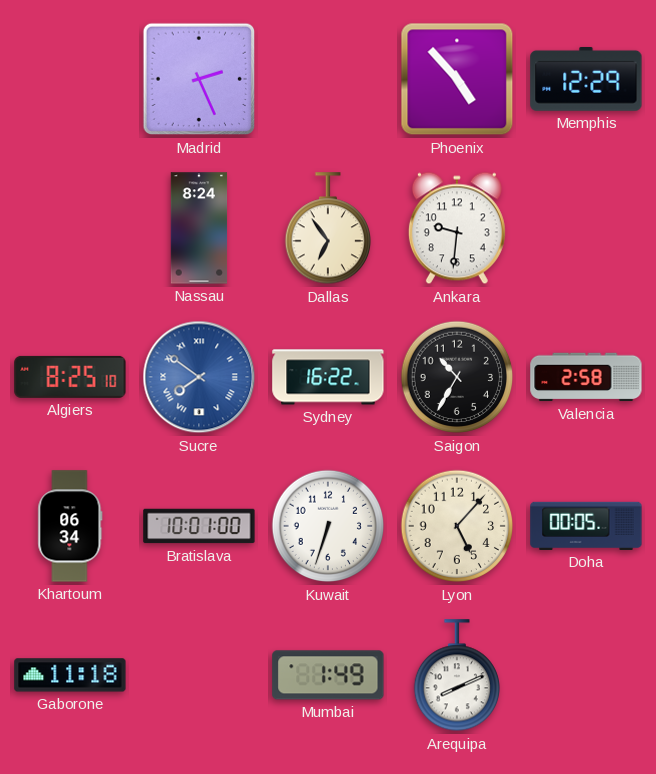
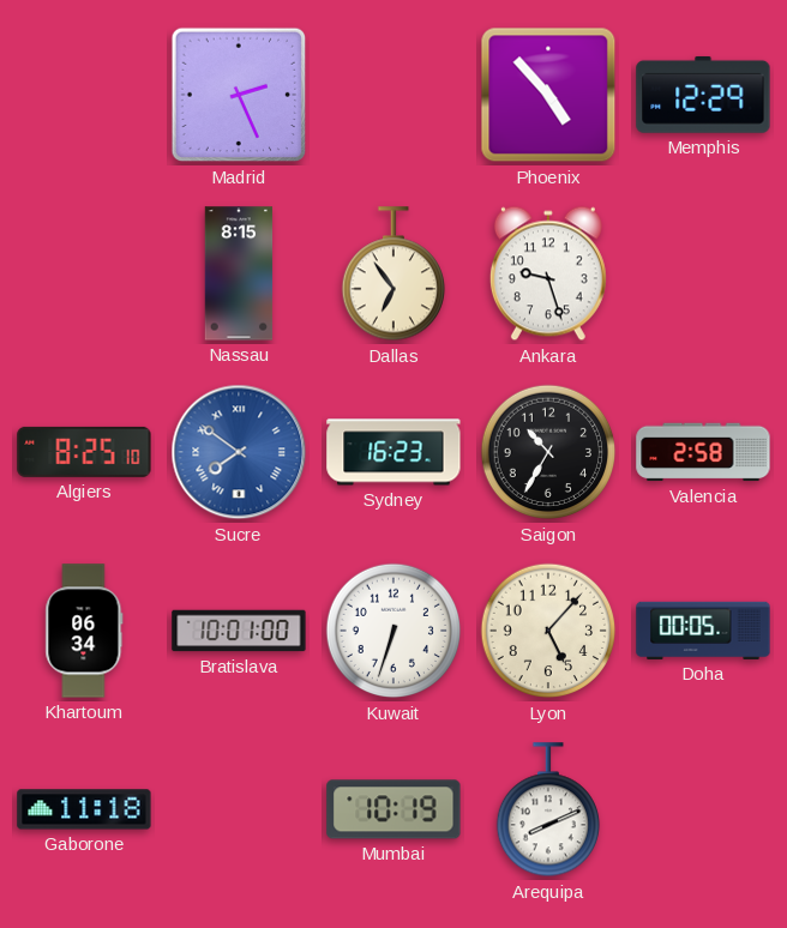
Nassau: 8:24 -> 8:15
Ankara: 9:31 -> 9:27
Sydney: 16:22 -> 16:23
Mumbai: 1:49 -> 10:19
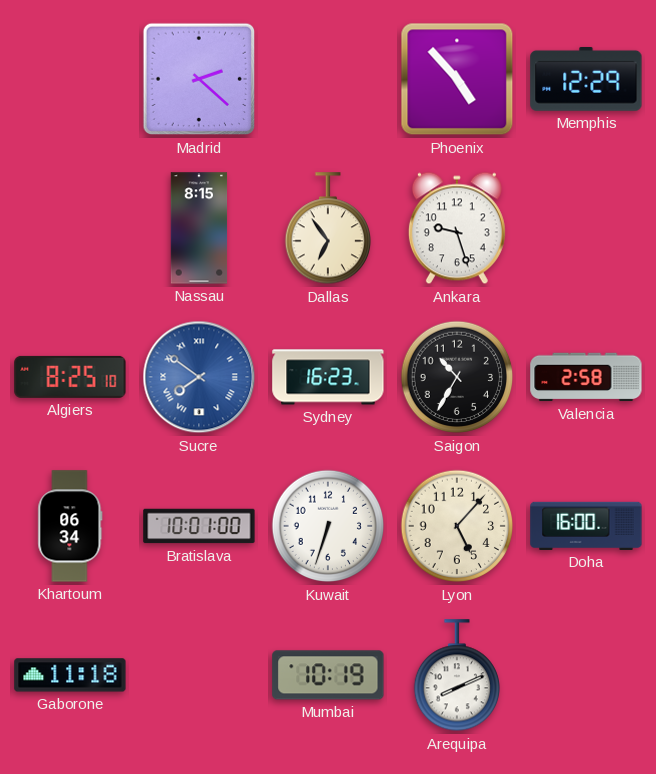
Madrid: 2:26 -> 2:22
Doha: 00:05 -> 16:00
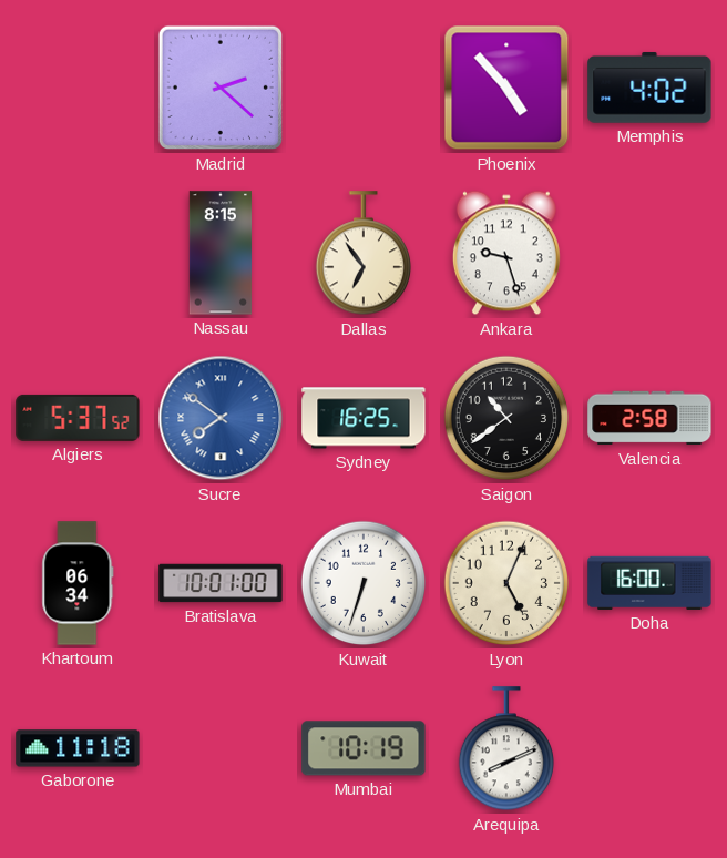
Memphis: 12:29 -> 4:02
Algiers: 8:25 -> 5:37
Sydney: 16:23 -> 16:25
Saigon: 10:35 -> 10:39
Lyon: 5:07 -> 5:04
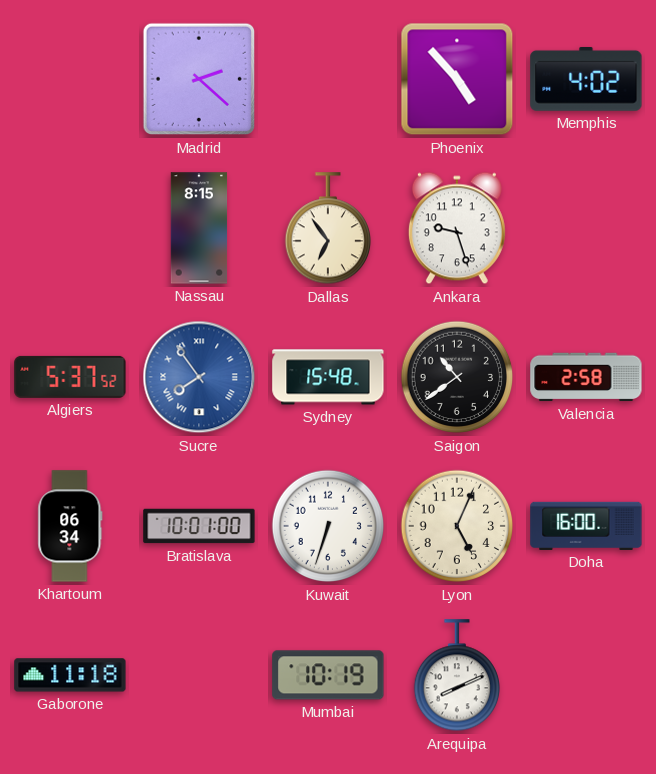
Sucre: 7:51 -> 7:54
Sydney: 16:25 -> 15:48
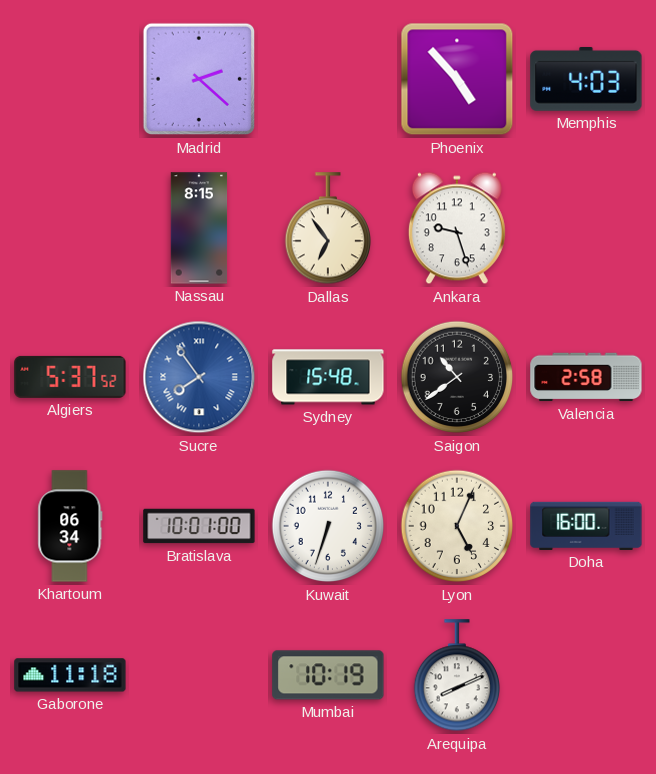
Memphis: 4:02 -> 4:03
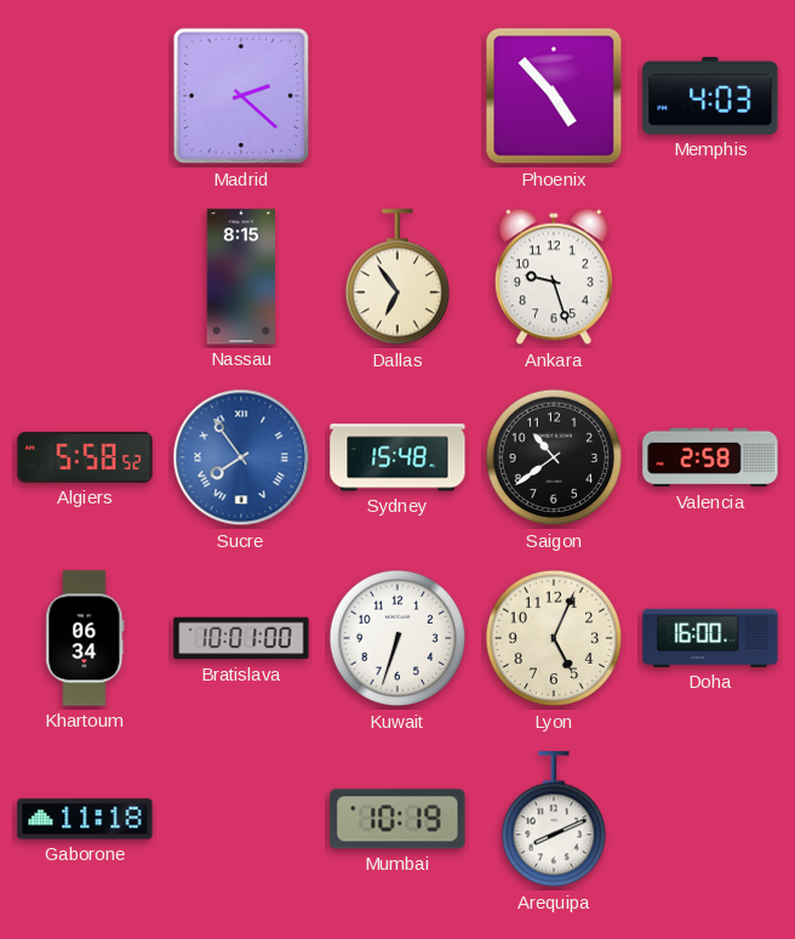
Algiers: 5:37 -> 5:58
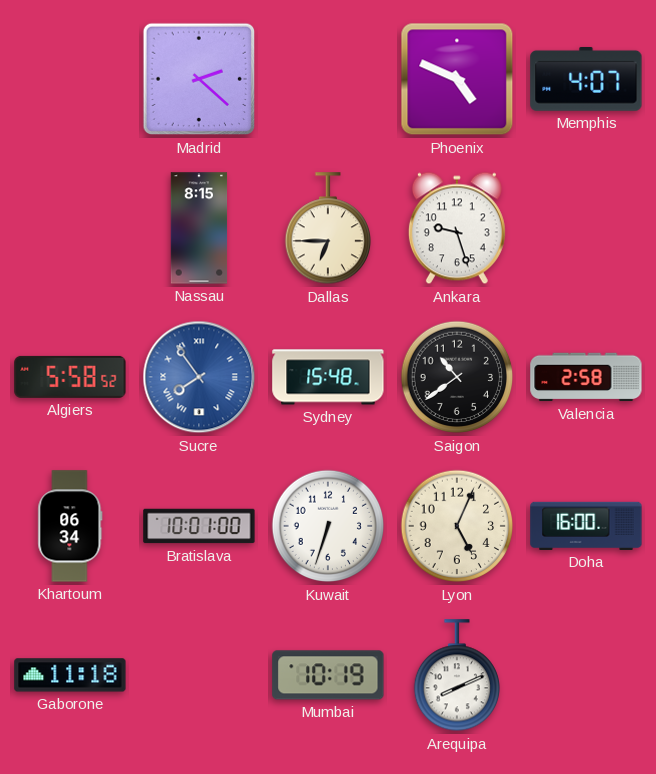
Phoenix: 4:53 -> 4:49
Memphis: 4:03 -> 4:07
Dallas: 6:54 -> 6:45
